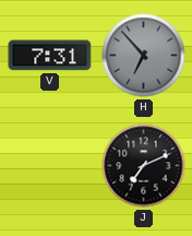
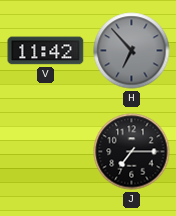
V: 7:31 -> 11:42
J: 7:11 -> 7:15
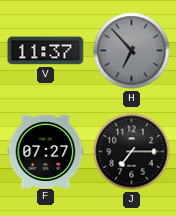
V: 11:42 -> 11:37
F: none -> 07:27
